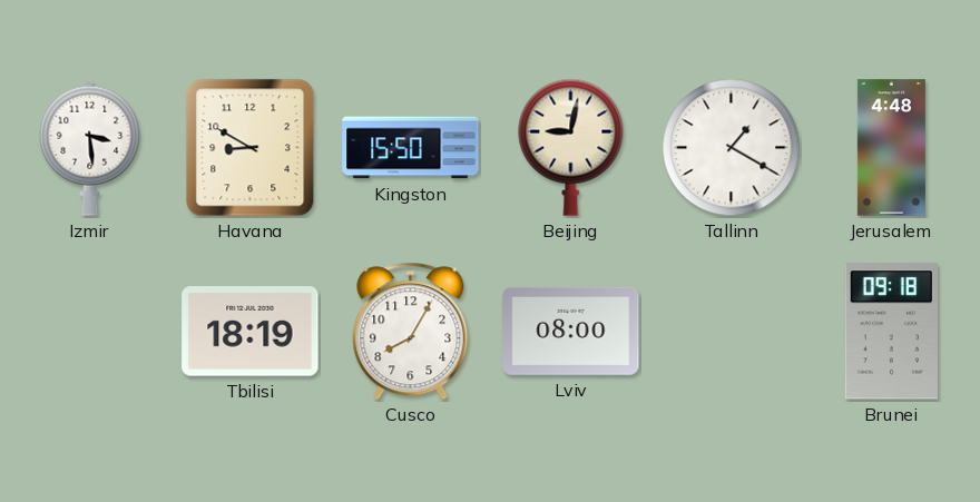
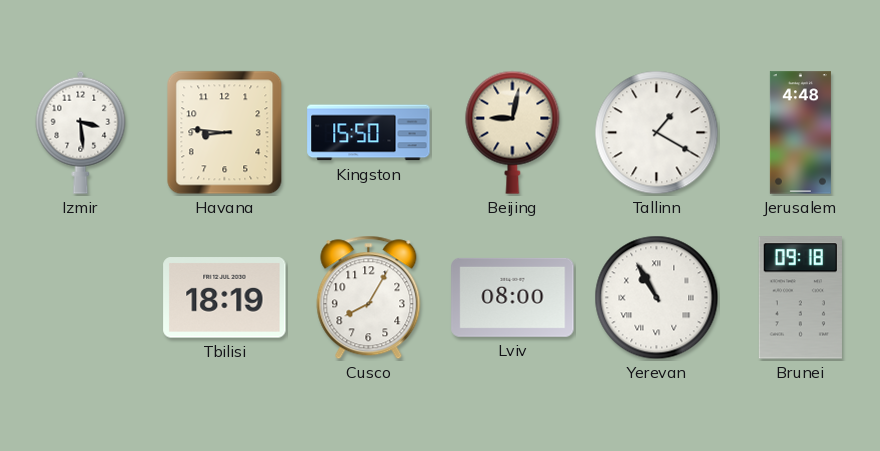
Havana: 8:50 -> 8:46
Yerevan: none -> 10:55
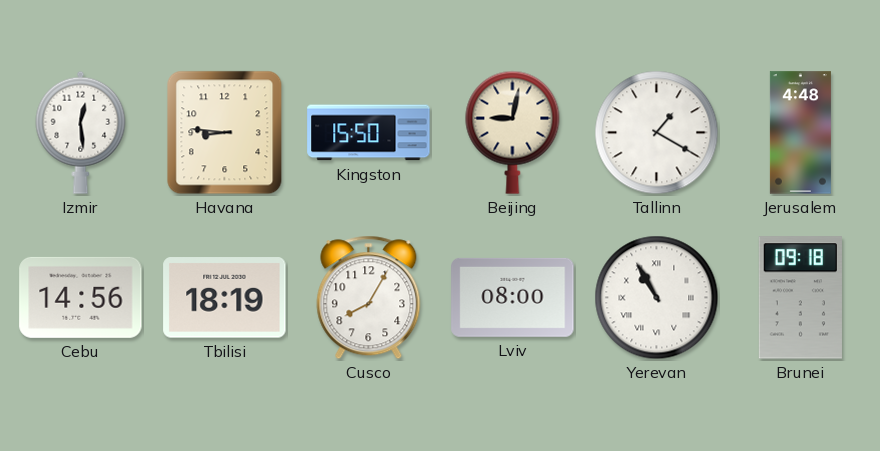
Izmir: 3:29 -> 12:29
Cebu: none -> 14:56
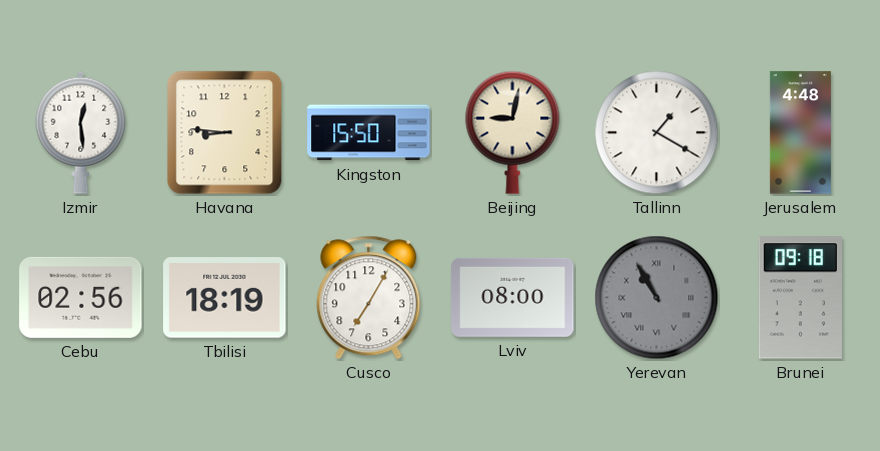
Cebu: 14:56 -> 02:56
Cusco: 8:05 -> 7:05
Yerevan dial: white -> grey
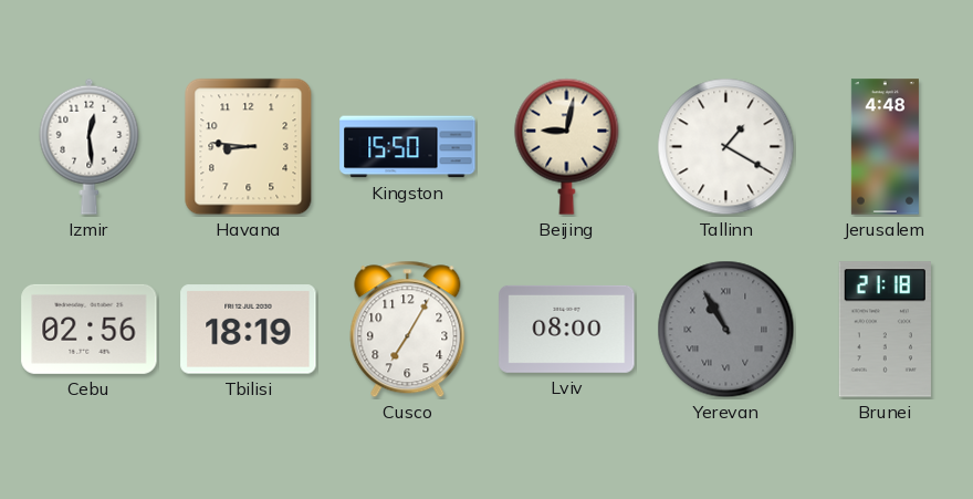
Brunei: 09:18 -> 21:18
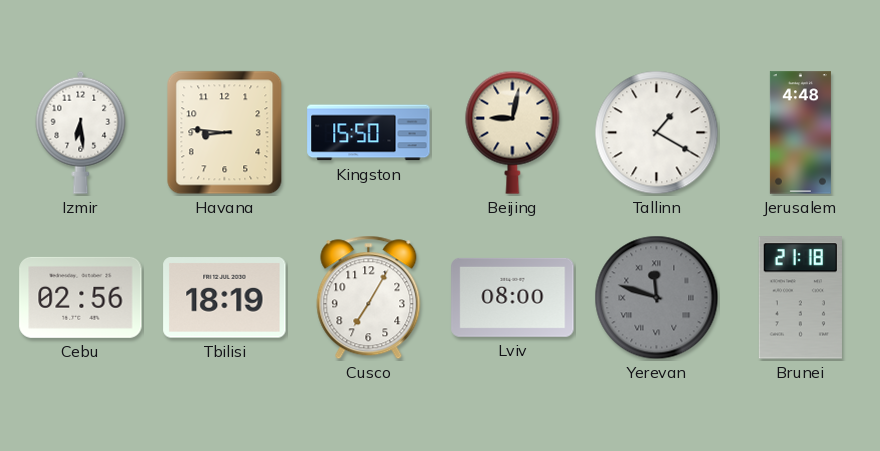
Izmir: 12:29 -> 6:29
Yerevan: 10:55 -> 11:48
